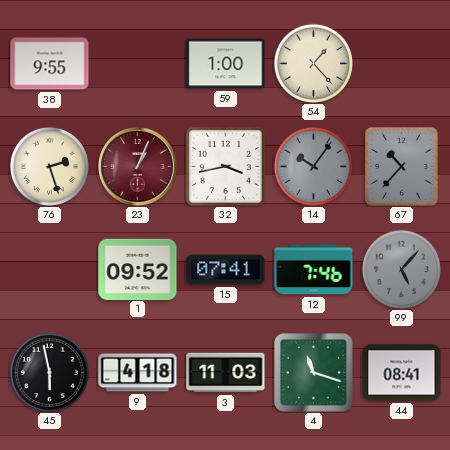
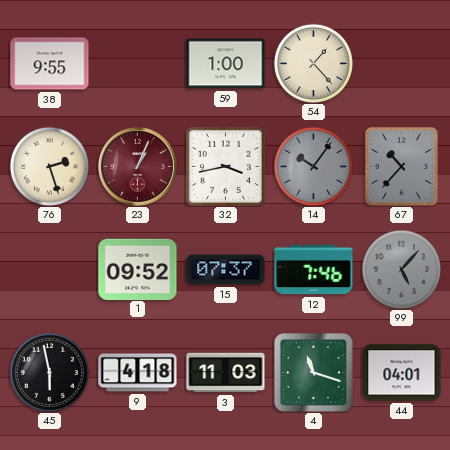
15: 07:41 -> 07:37
44: 08:41 -> 04:01
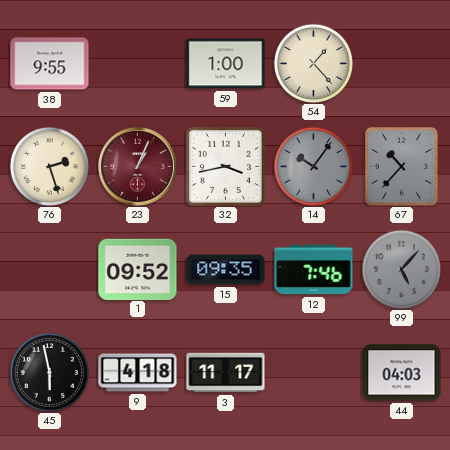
15: 07:37 -> 09:35
3: 11:03 -> 11:17
4: 11:18 -> none
44: 04:01 -> 04:03
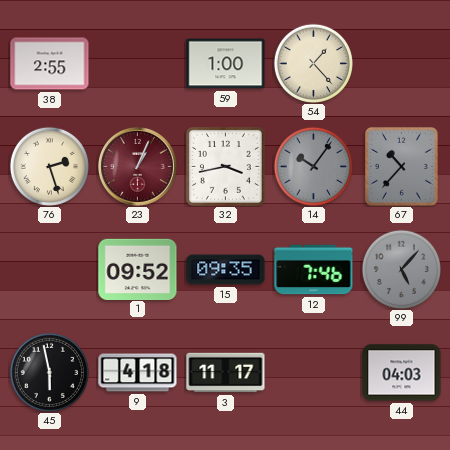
38: 9:55 -> 2:55
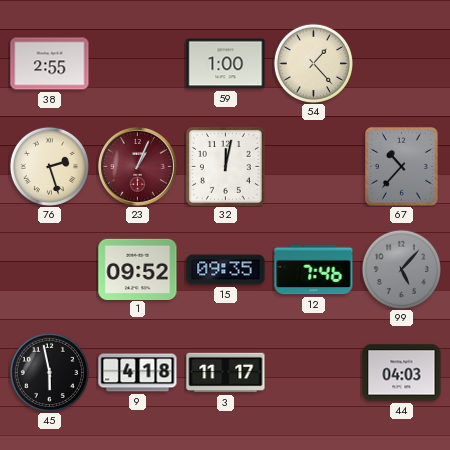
32: 3:43 -> 12:02
14: 10:06 -> none
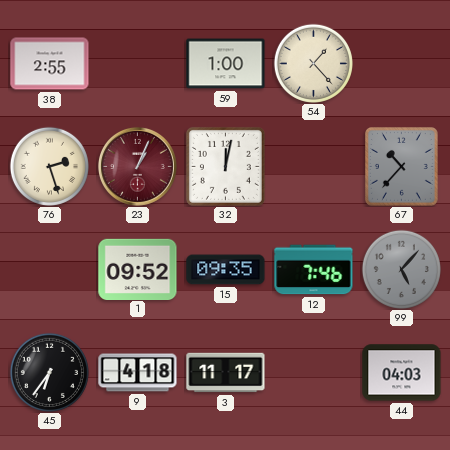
45: 5:58 -> 6:36
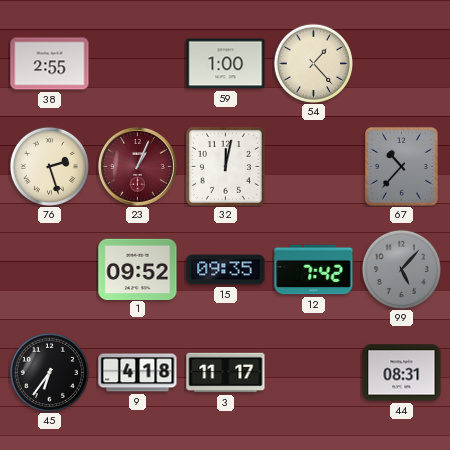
12: 7:46 -> 7:42
44: 04:03 -> 08:31
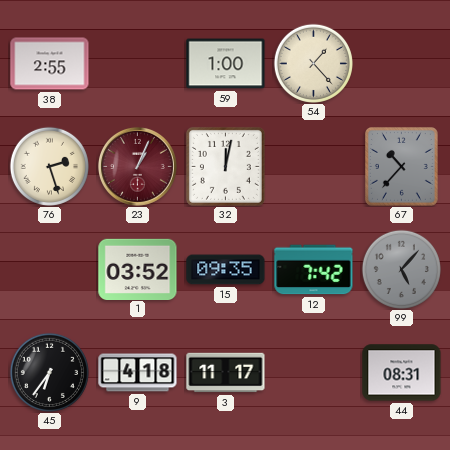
1: 09:52 -> 03:52
